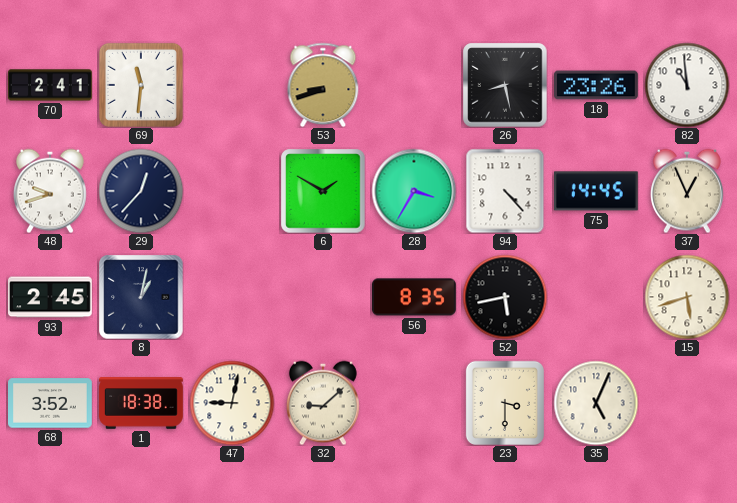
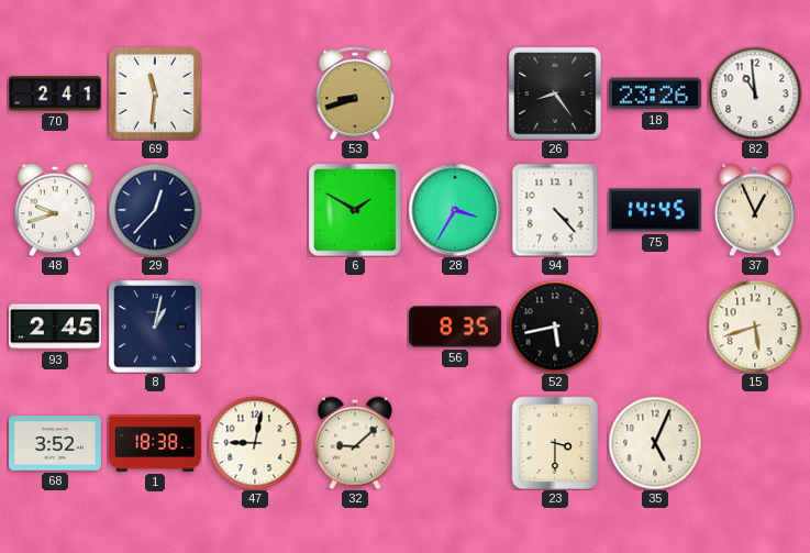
26: 8:28 -> 8:24
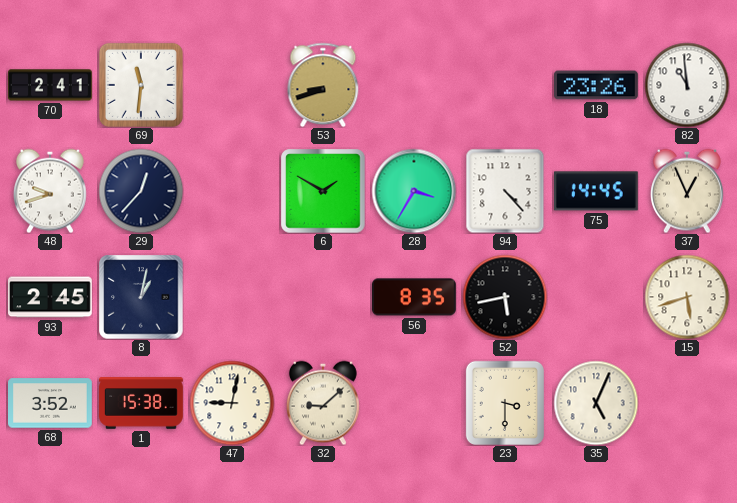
26: 8:24 -> none
1: 18:38 -> 15:38
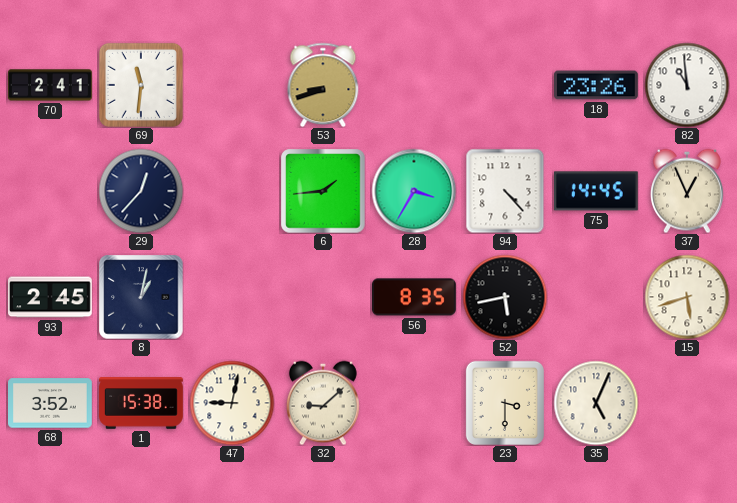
48: 9:42 -> none
6: 1:50 -> 1:44
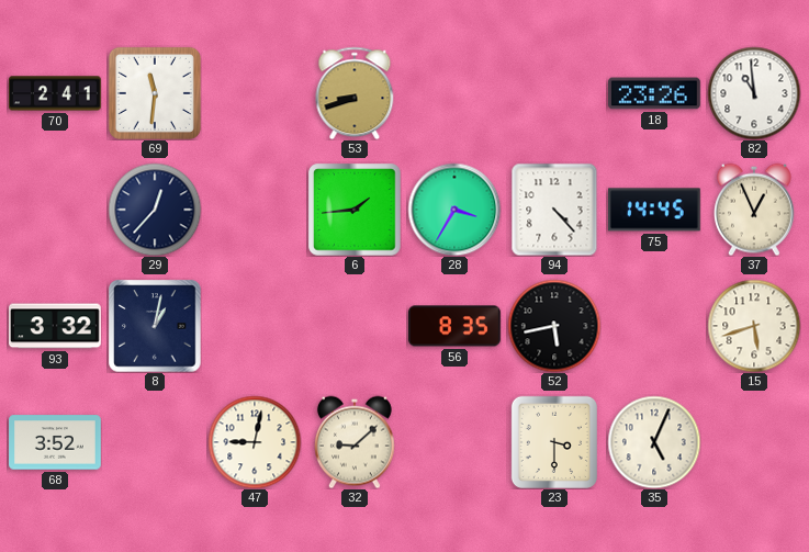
93: 2:45 -> 3:32
1: 15:38 -> none
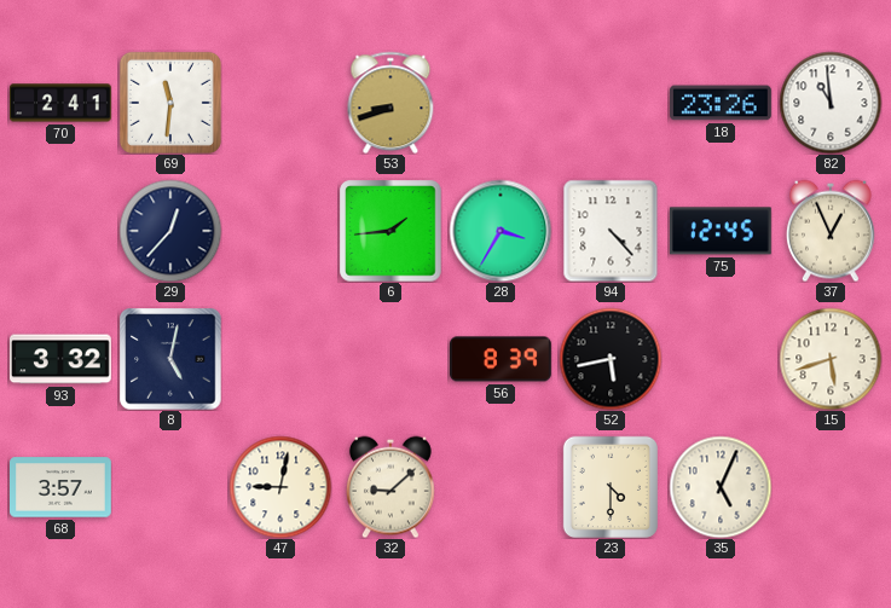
75: 14:45 -> 12:45
8: 1:02 -> 5:02
56: 8:35 -> 8:39
68: 3:52 -> 3:57
23: 3:30 -> 4:30
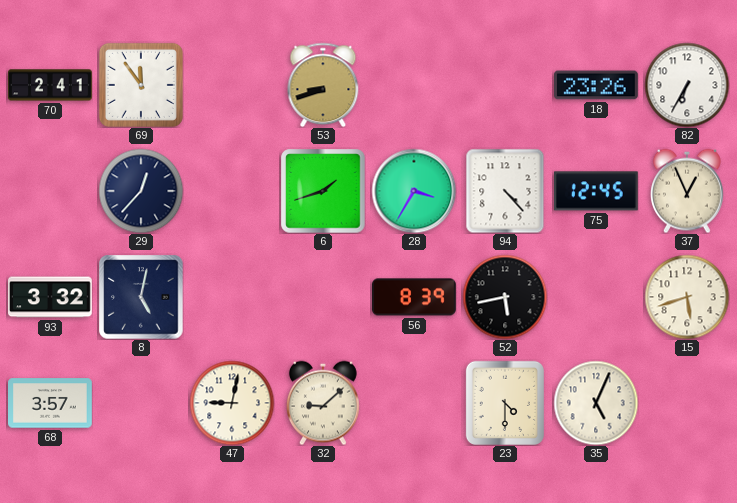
69: 11:31 -> 11:54
82: 10:59 -> 6:35
6: 1:44 -> 1:42
